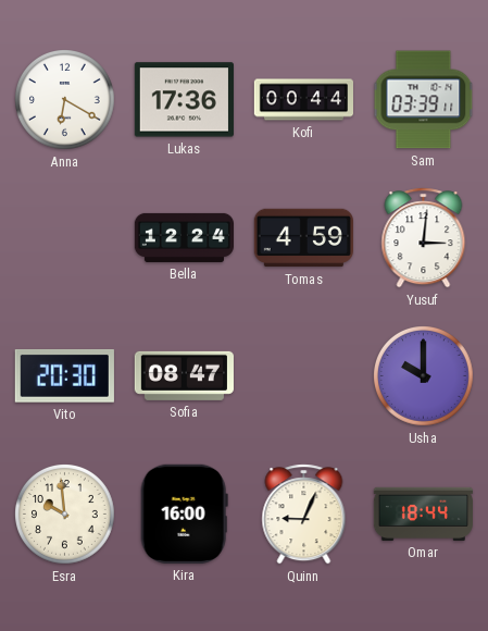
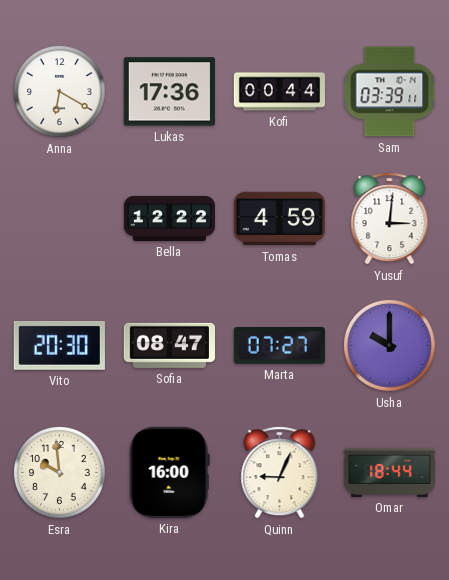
Bella: 12:24 -> 12:22
Marta: none -> 07:27
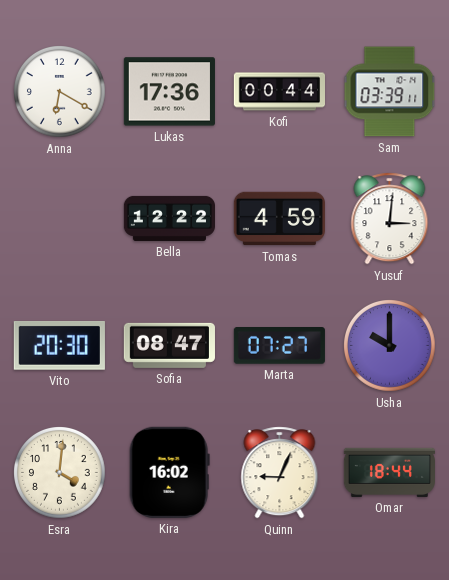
Esra: 9:59 -> 4:01
Kira: 16:00 -> 16:02
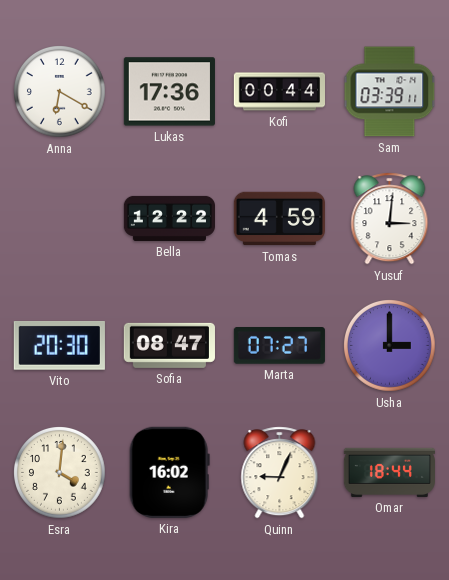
Usha: 10:00 -> 3:00
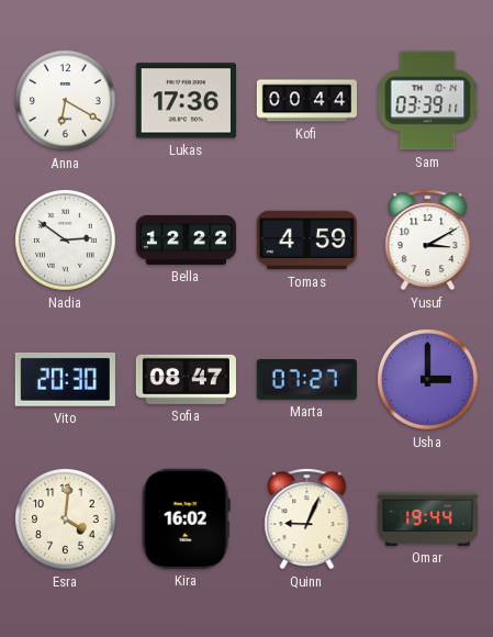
Nadia: none -> 2:51
Yusuf: 3:01 -> 3:10
Omar: 18:44 -> 19:44
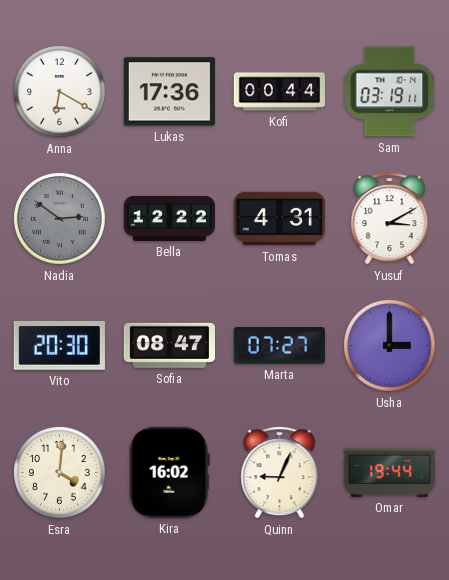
Sam: 03:39 -> 03:19
Nadia dial: white -> grey
Tomas: 4:59 -> 4:31
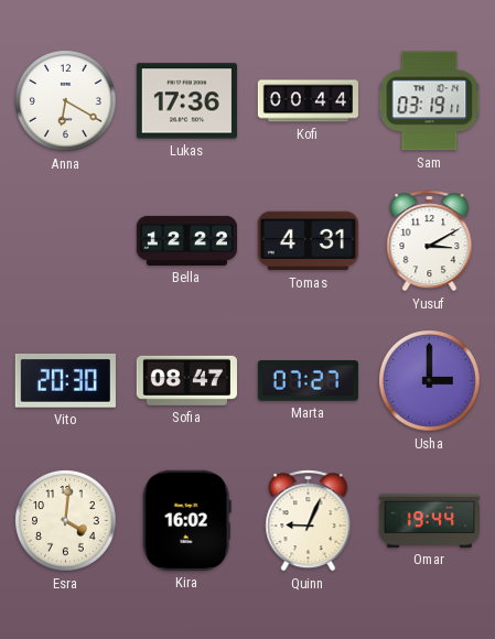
Nadia: 2:51 -> none
